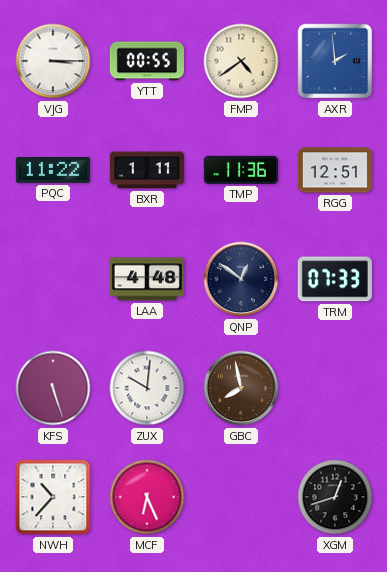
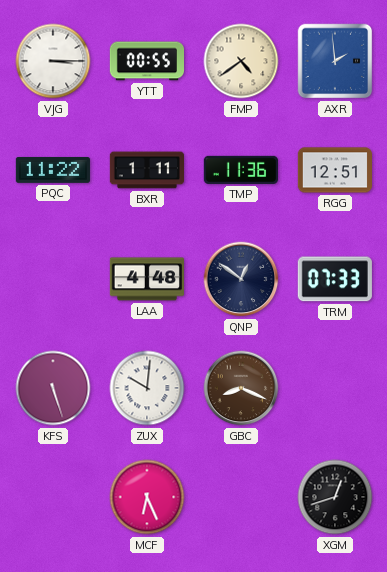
GBC: 7:58 -> 8:19
NWH: 10:37 -> none
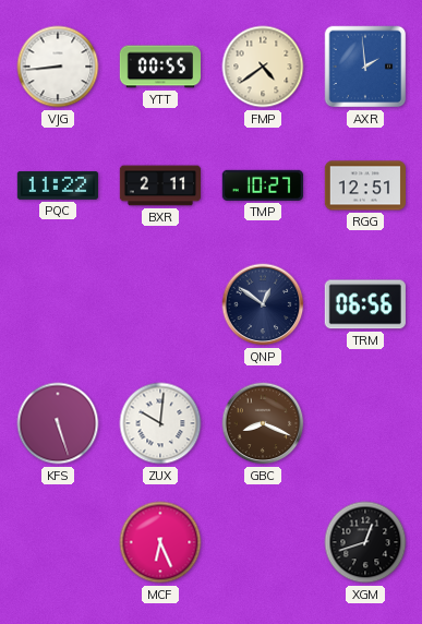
VJG: 3:15 -> 8:44
BXR: 1:11 -> 2:11
TMP: 11:36 -> 10:27
LAA: 4:48 -> none
TRM: 07:33 -> 06:56
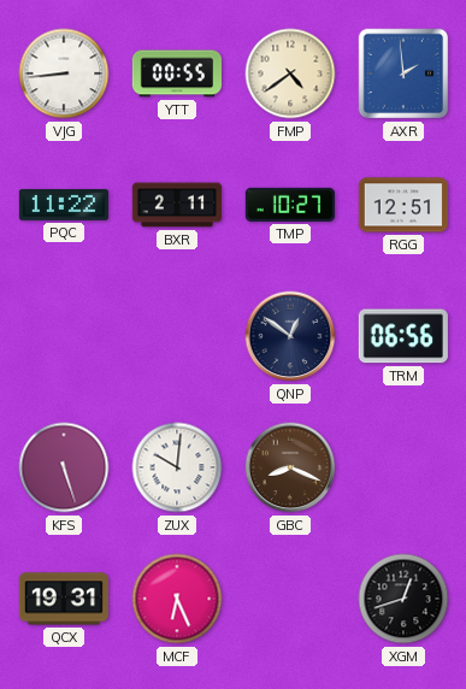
QCX: none -> 19:31
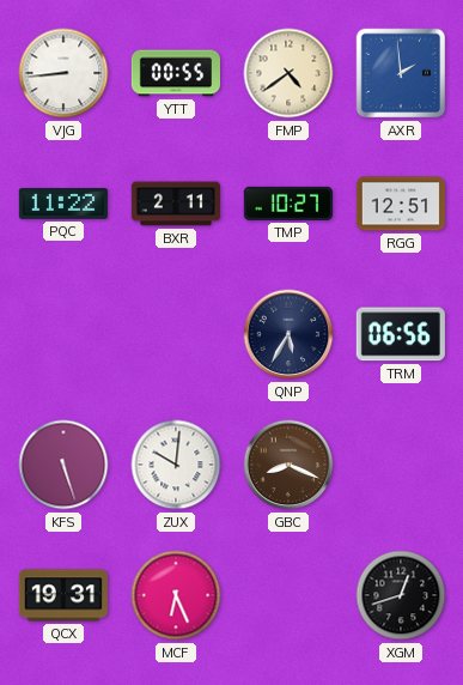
QNP: 12:51 -> 5:35
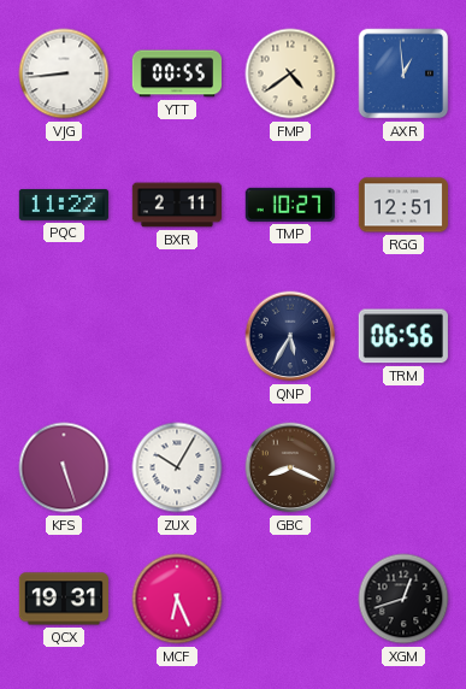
AXR: 1:59 -> 12:59
ZUX: 10:01 -> 10:05
